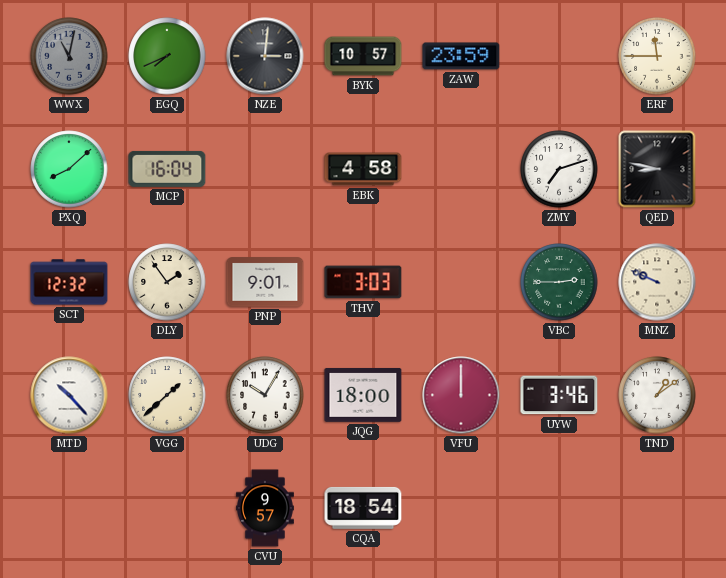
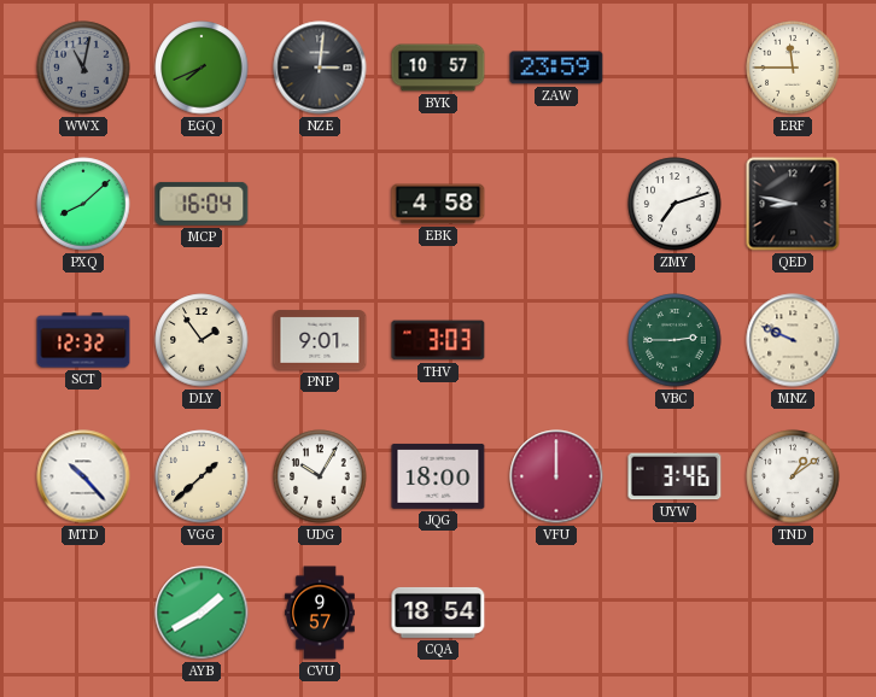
AYB: none -> 1:40
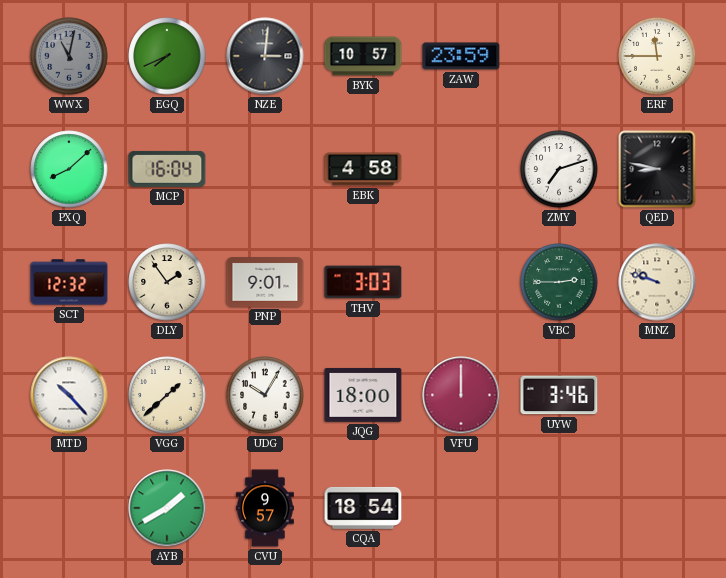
MNZ: 9:49 -> 9:48
TND: 1:09 -> none
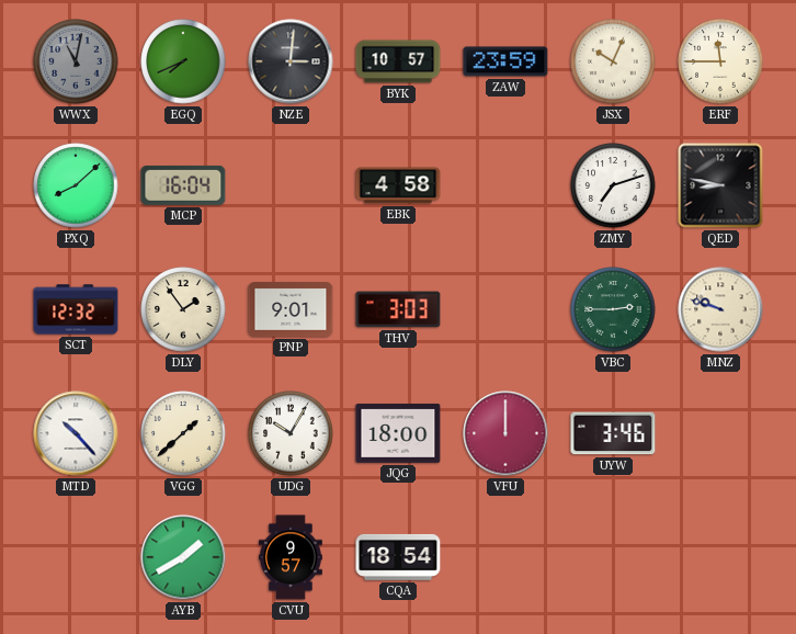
JSX: none -> 10:04
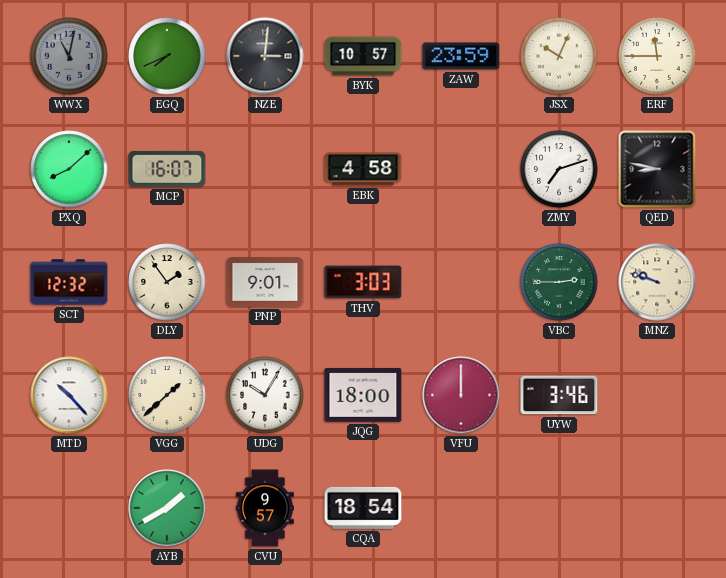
MCP: 16:04 -> 16:07
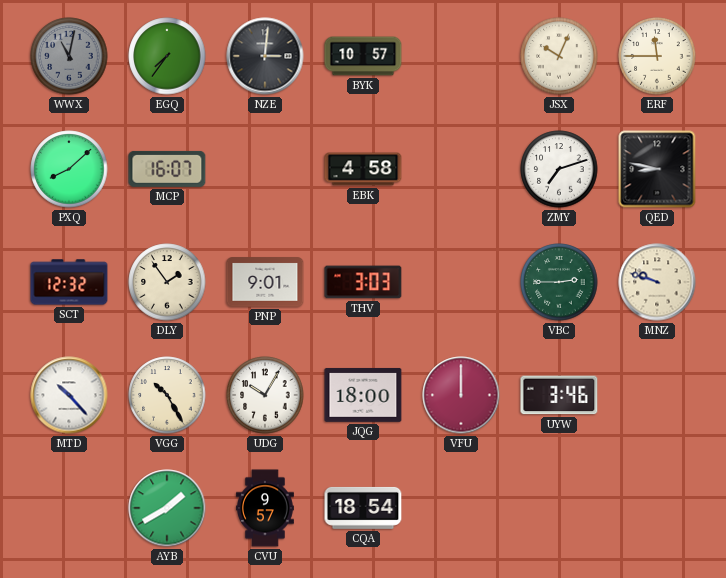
EGQ: 7:41 -> 7:36
ZAW: 23:59 -> none
VGG: 1:38 -> 10:25
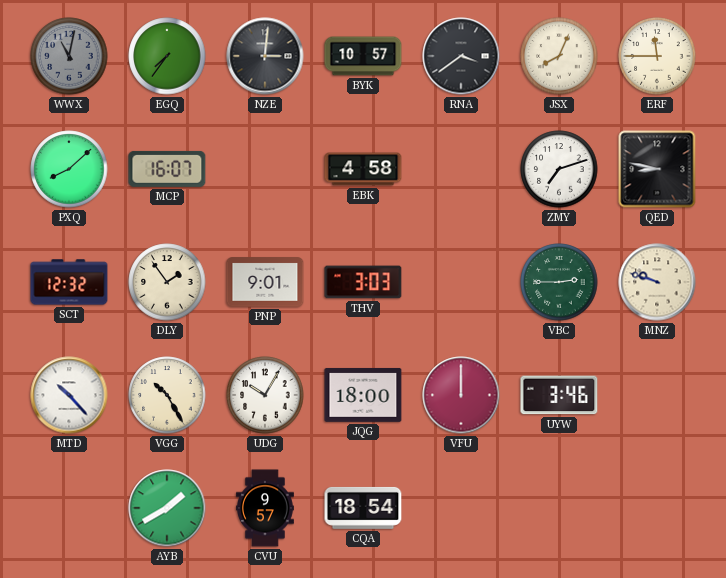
RNA: none -> 3:39
JSX: 10:04 -> 8:04
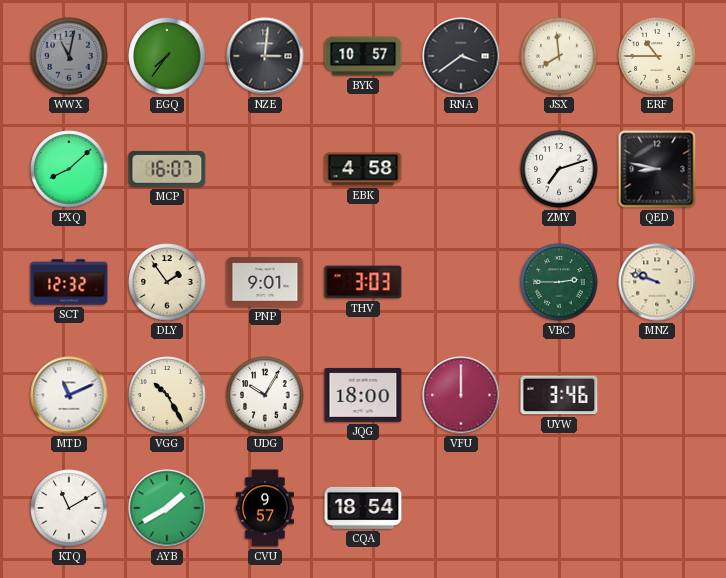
JSX: 8:04 -> 7:59
ERF: 11:45 -> 10:45
MTD: 10:23 -> 11:11
KTQ: none -> 11:10
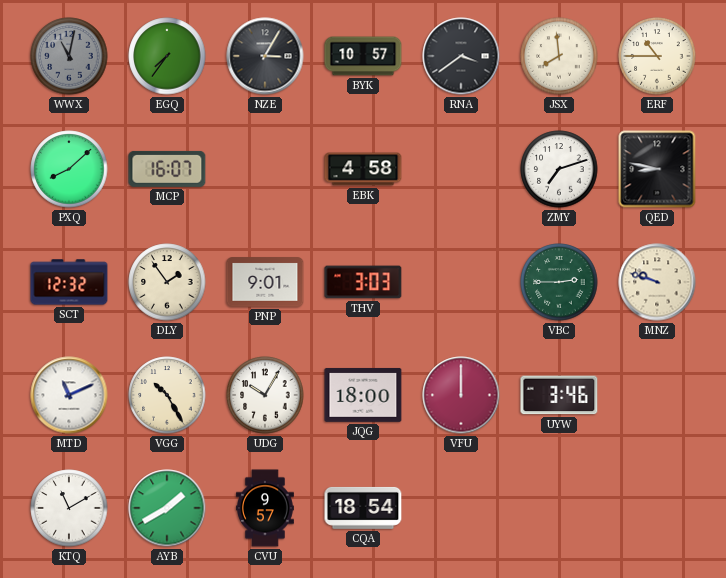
NZE: 3:01 -> 3:05
